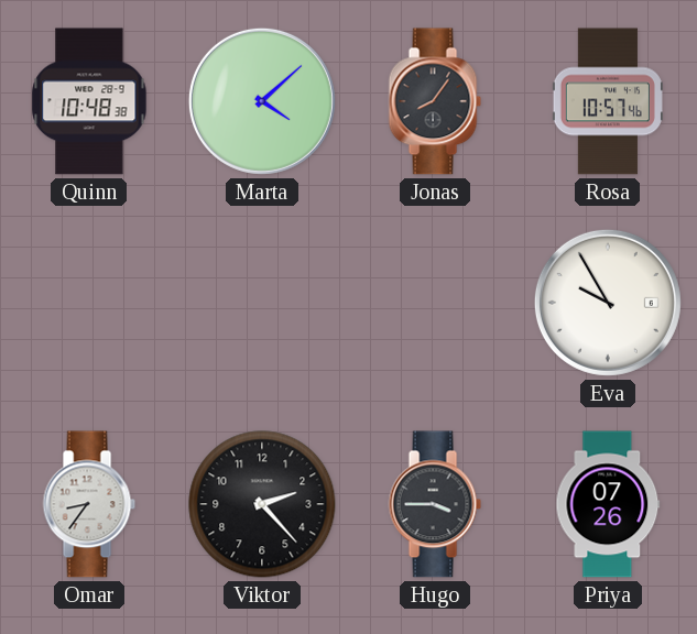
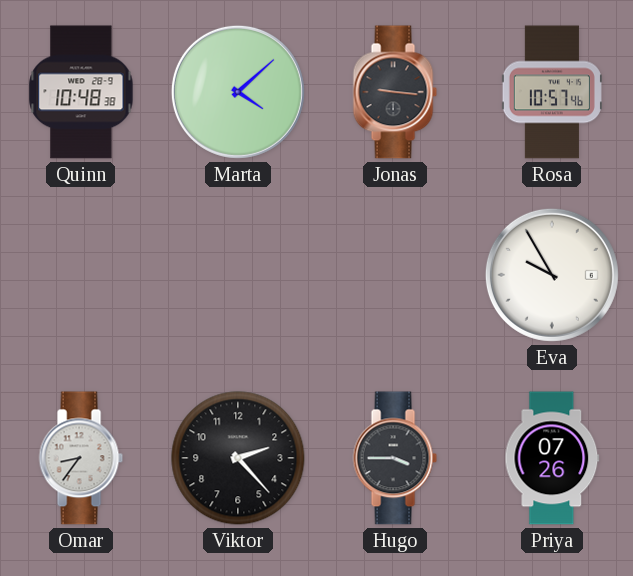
Jonas: 8:06 -> 9:16
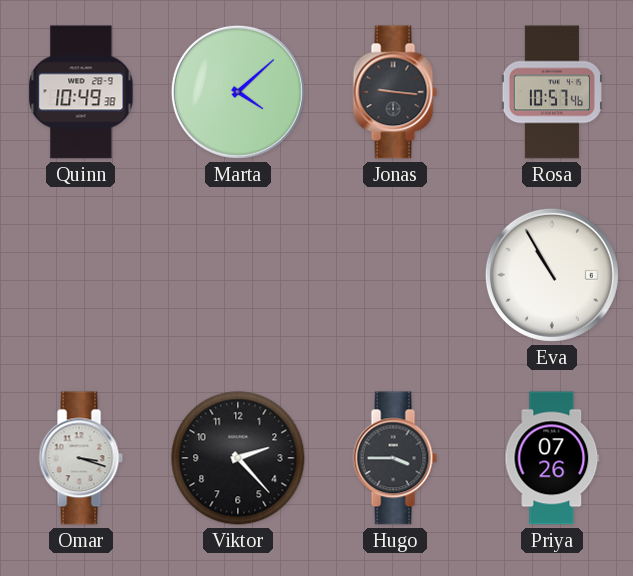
Quinn: 10:48 -> 10:49
Eva: 9:55 -> 10:55
Omar: 8:36 -> 3:18
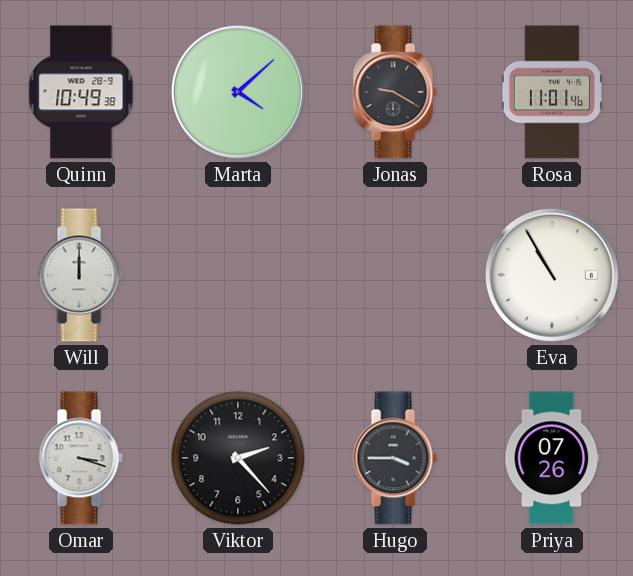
Jonas: 9:16 -> 9:20
Rosa: 10:57 -> 11:01
Will: none -> 12:00
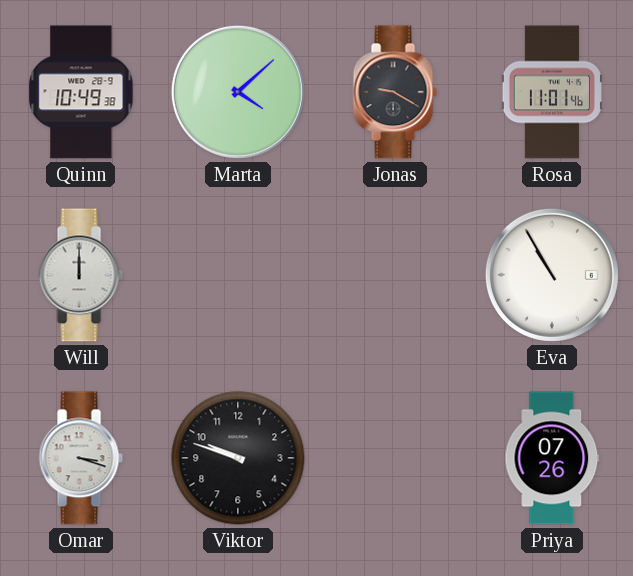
Viktor: 2:23 -> 9:48
Hugo: 3:45 -> none
